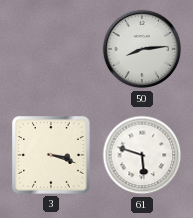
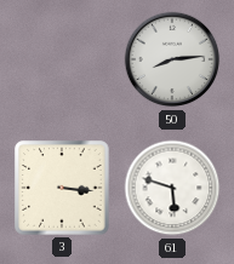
3: 3:18 -> 3:16
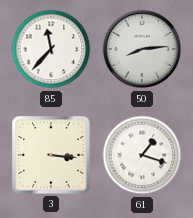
85: none -> 11:37
61: 5:48 -> 1:18
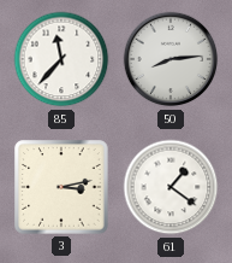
3: 3:16 -> 3:13
61: 1:18 -> 1:21
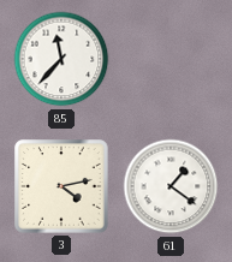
50: 8:14 -> none
3: 3:13 -> 4:13
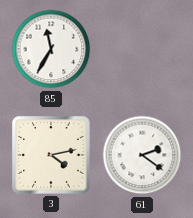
85: 11:37 -> 11:35
61: 1:21 -> 2:21
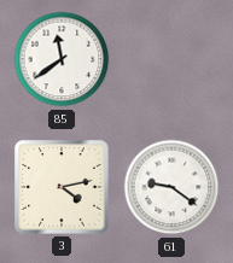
85: 11:35 -> 11:39
61: 2:21 -> 9:21
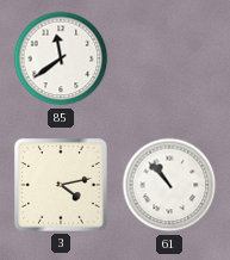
61: 9:21 -> 10:53
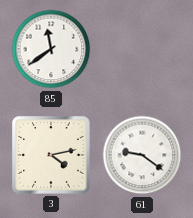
61: 10:53 -> 9:21
